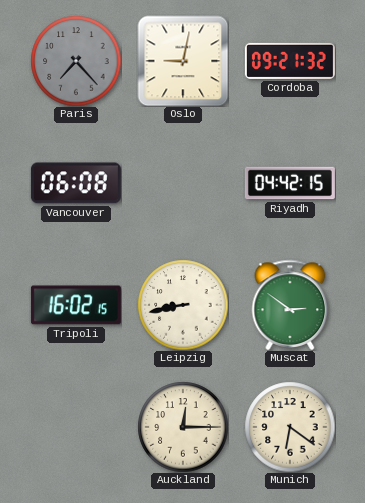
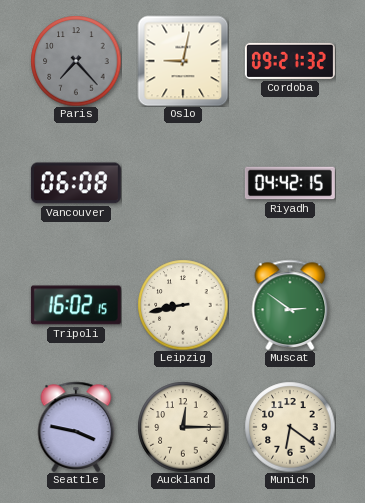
Seattle: none -> 3:47
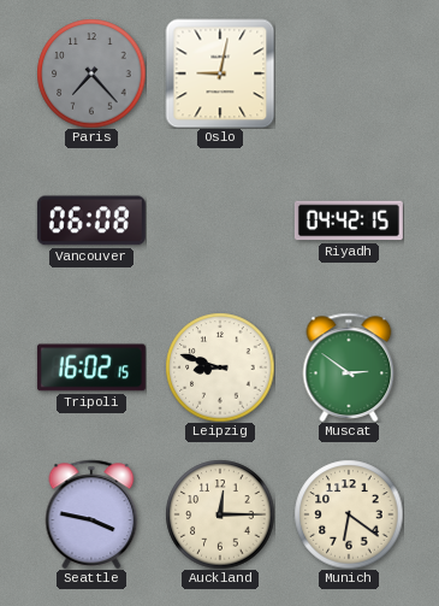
Cordoba: 09:21 -> none
Leipzig: 8:43 -> 8:48
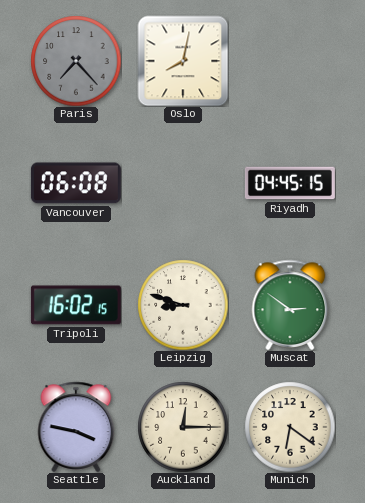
Oslo: 9:02 -> 8:02
Riyadh: 04:42 -> 04:45
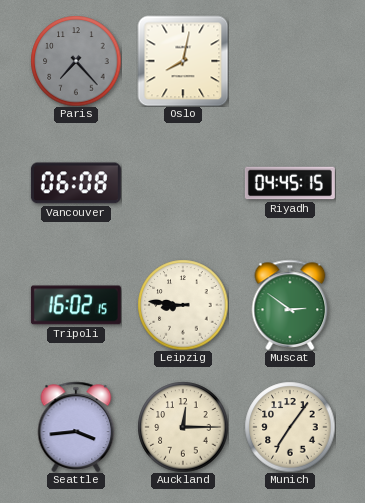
Leipzig: 8:48 -> 8:46
Seattle: 3:47 -> 3:44
Munich: 6:21 -> 7:06
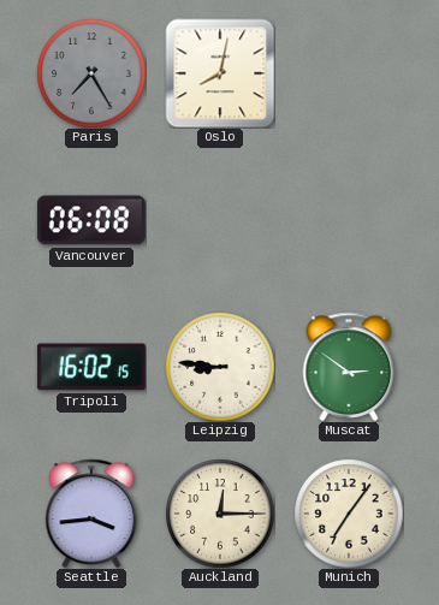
Paris: 7:23 -> 7:25
Riyadh: 04:45 -> none
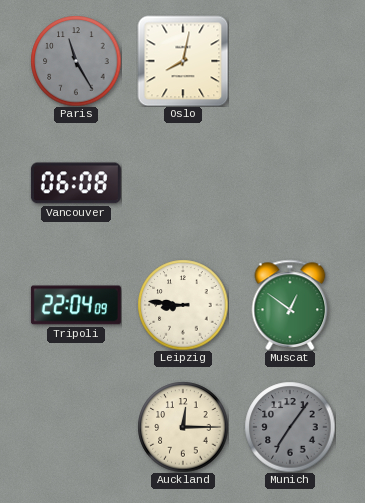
Paris: 7:25 -> 11:25
Tripoli: 16:02 -> 22:04
Muscat: 2:51 -> 12:51
Seattle: 3:44 -> none
Munich dial: cream -> grey
